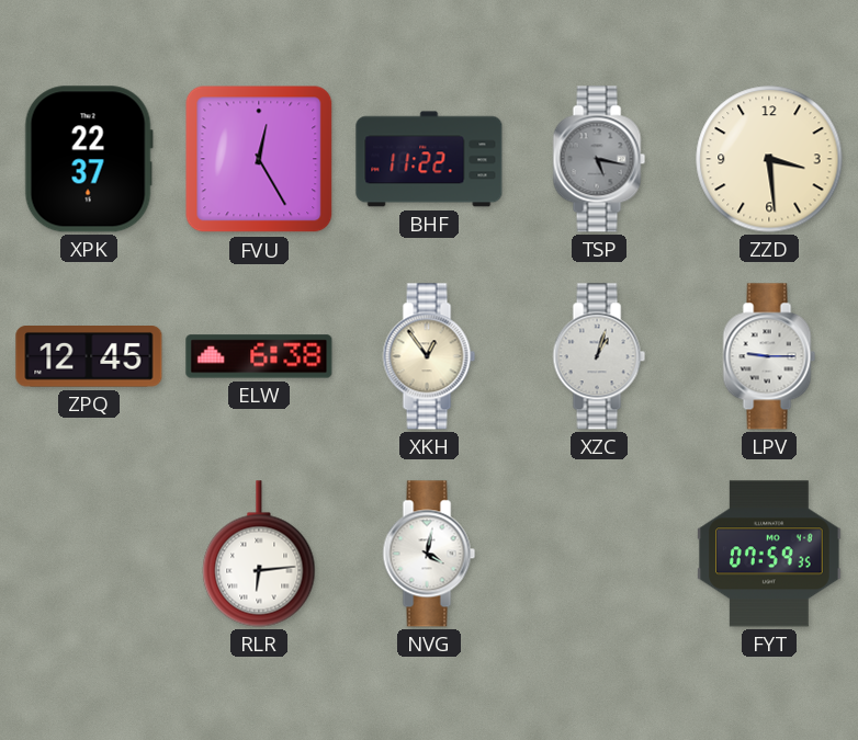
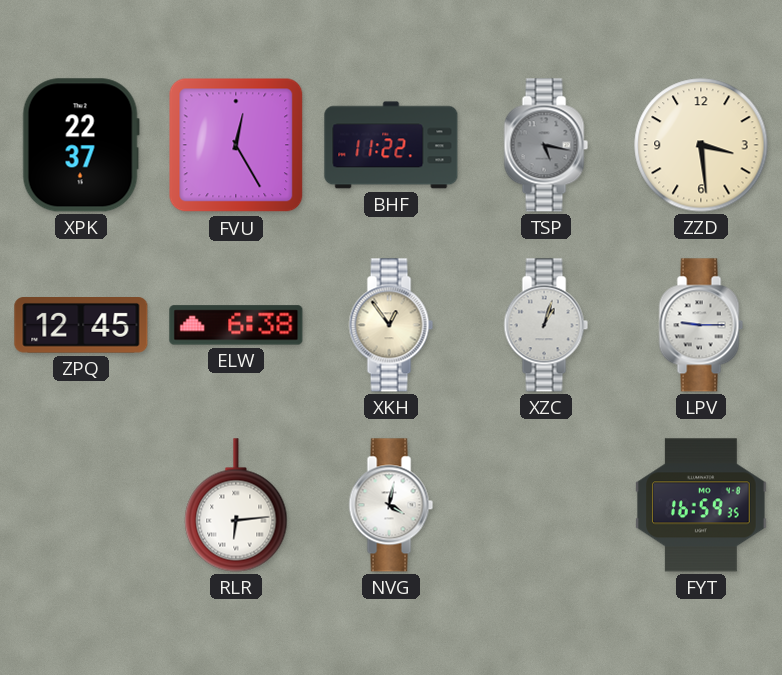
FYT: 07:59 -> 16:59
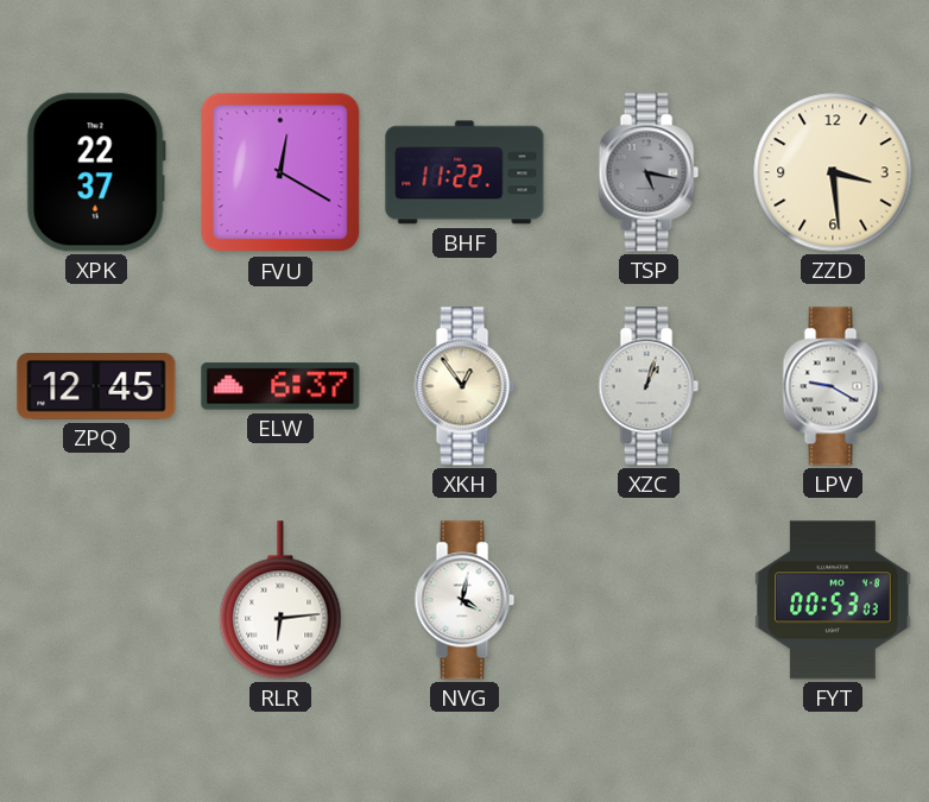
FVU: 12:25 -> 12:20
ELW: 6:38 -> 6:37
LPV: 9:15 -> 9:20
FYT: 16:59 -> 00:53
